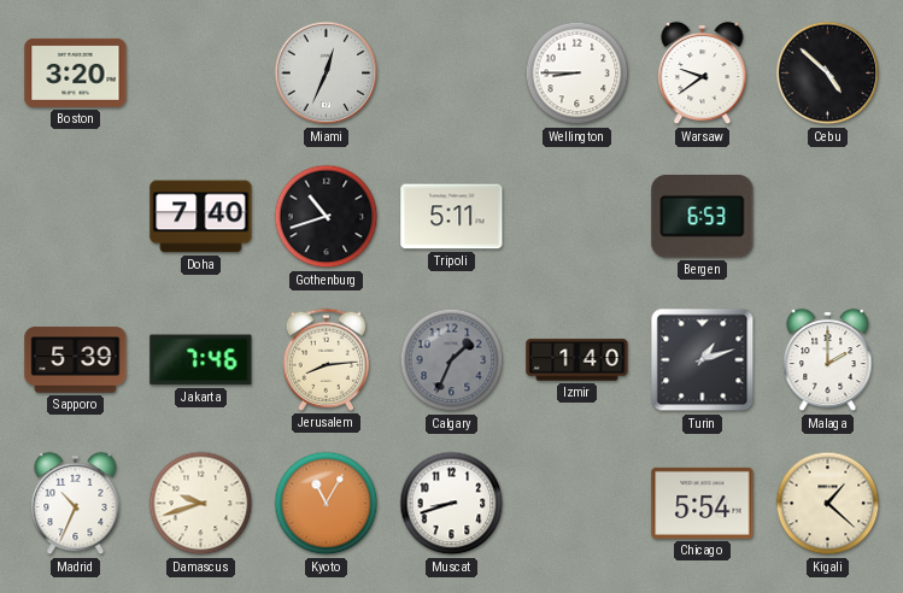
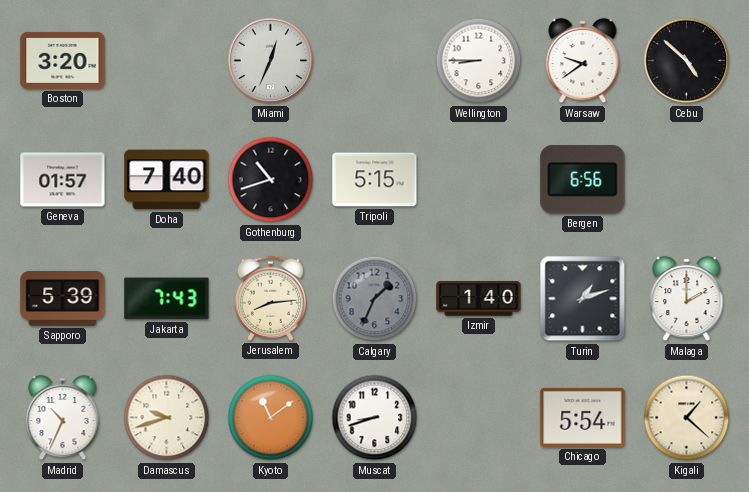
Geneva: none -> 01:57
Tripoli: 5:11 -> 5:15
Bergen: 6:53 -> 6:56
Jakarta: 7:46 -> 7:43
Kyoto: 11:05 -> 11:09
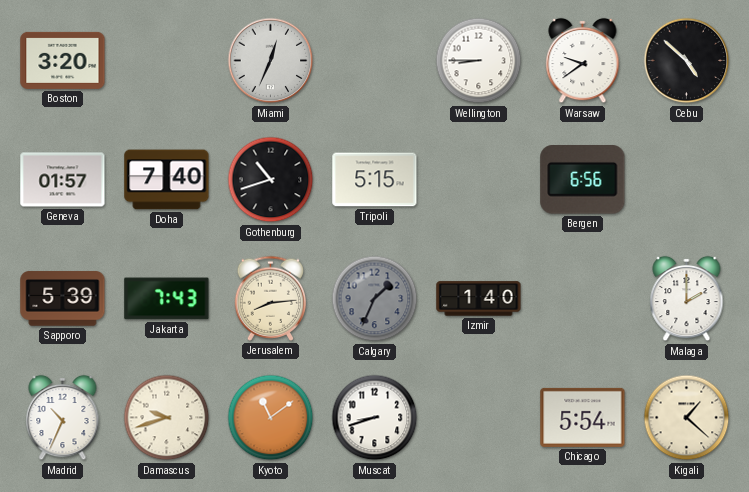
Turin: 1:12 -> none
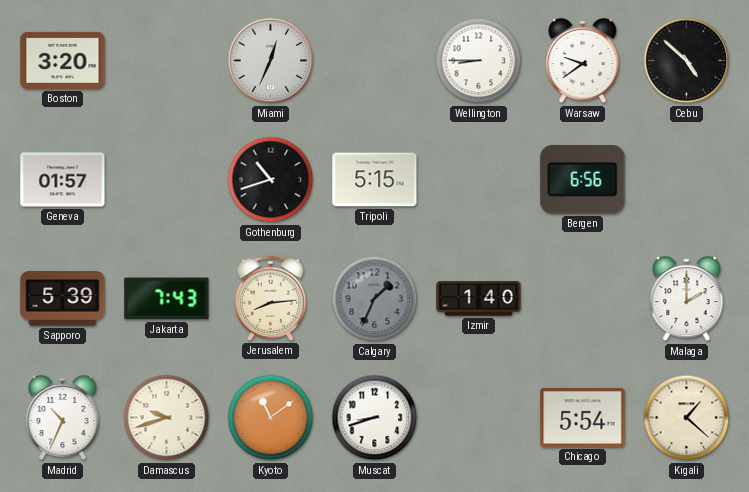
Doha: 7:40 -> none
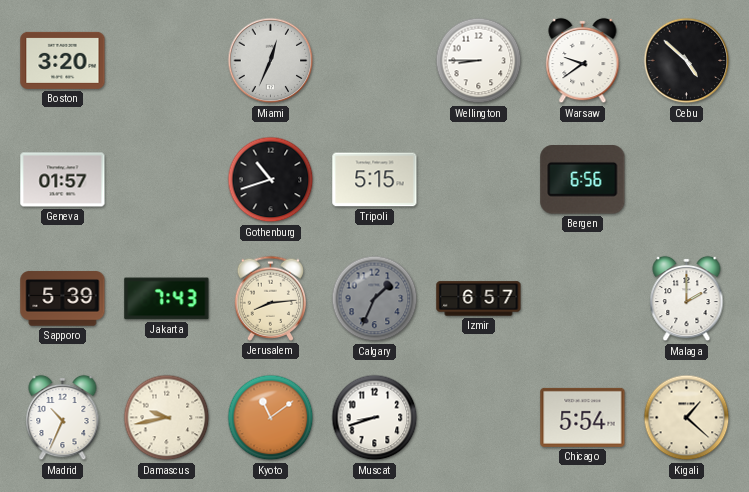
Izmir: 1:40 -> 6:57
Damascus: 9:42 -> 9:43
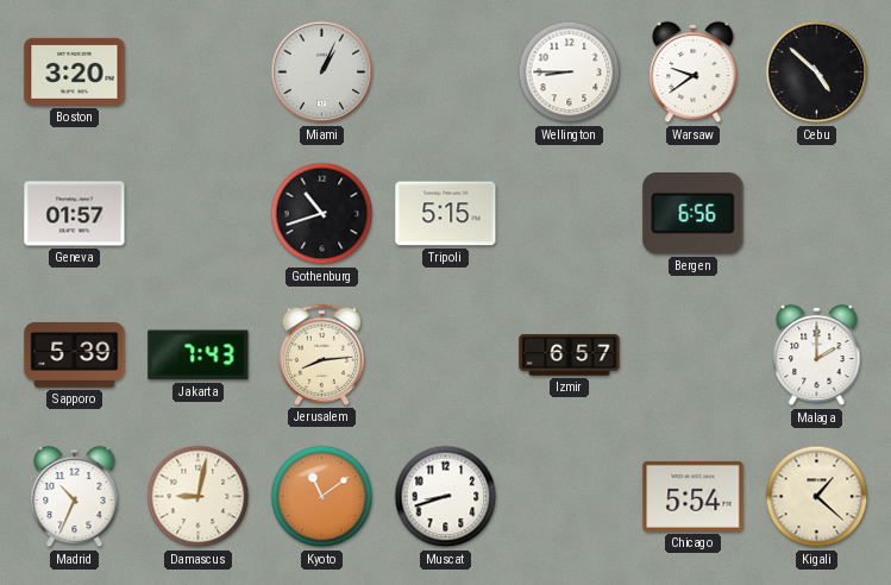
Miami: 12:34 -> 1:04
Calgary: 1:34 -> none
Damascus: 9:43 -> 9:02
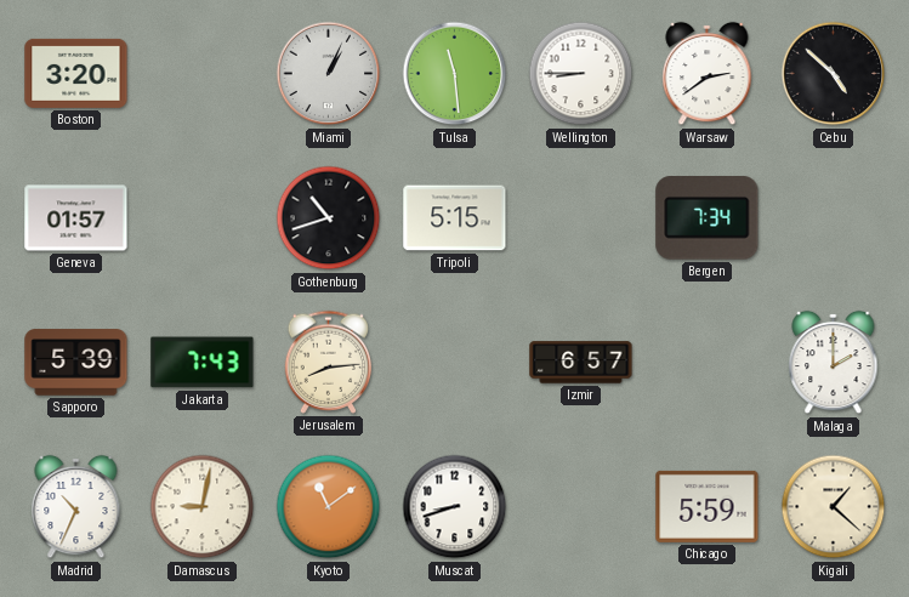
Tulsa: none -> 11:29
Warsaw: 9:39 -> 2:39
Bergen: 6:56 -> 7:34
Chicago: 5:54 -> 5:59
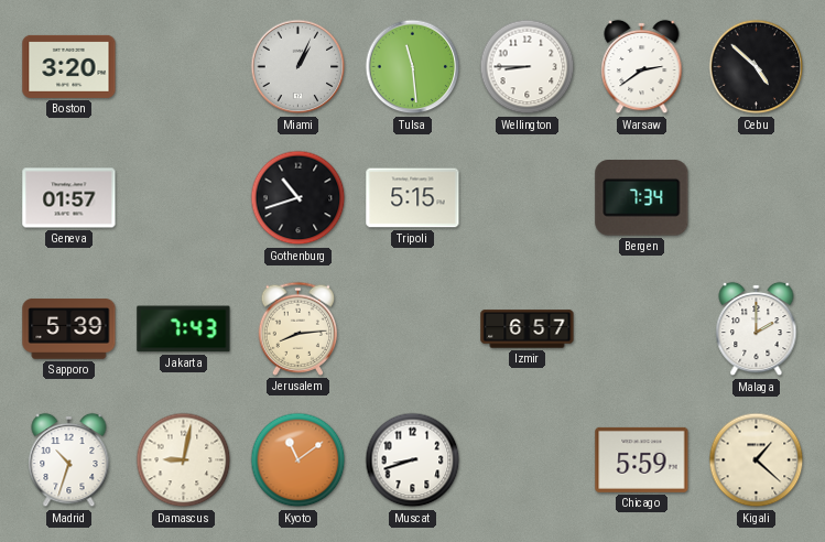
Madrid: 10:34 -> 10:33
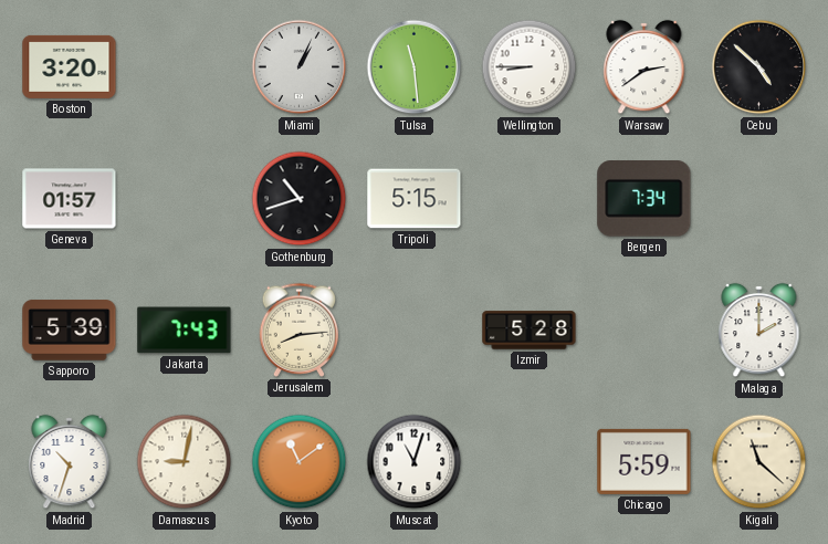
Izmir: 6:57 -> 5:28
Muscat: 8:42 -> 11:03
Kigali: 1:22 -> 11:22
